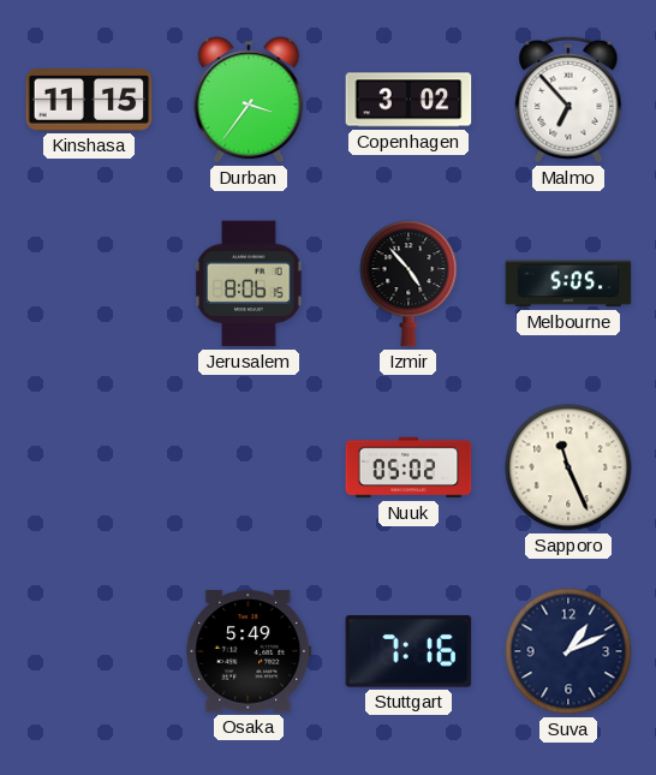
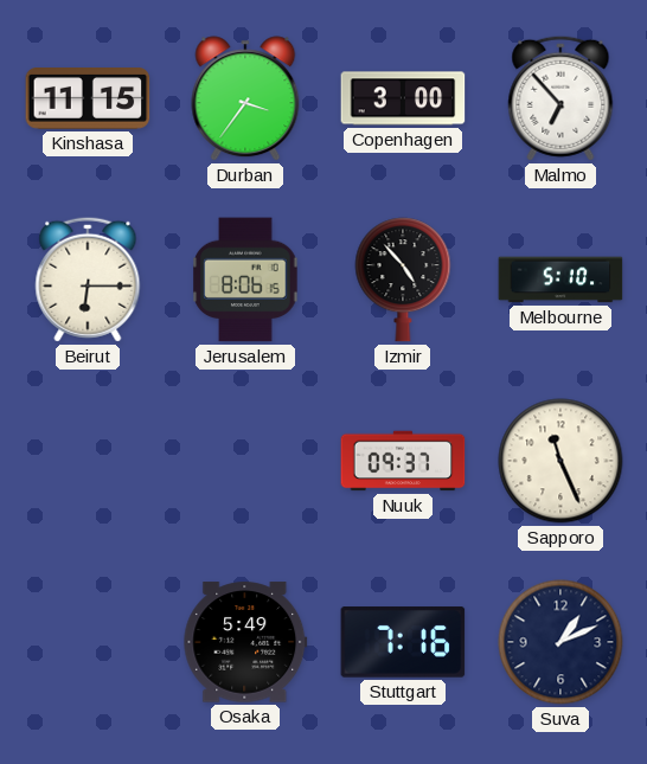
Copenhagen: 3:02 -> 3:00
Beirut: none -> 6:15
Melbourne: 5:05 -> 5:10
Nuuk: 05:02 -> 09:37
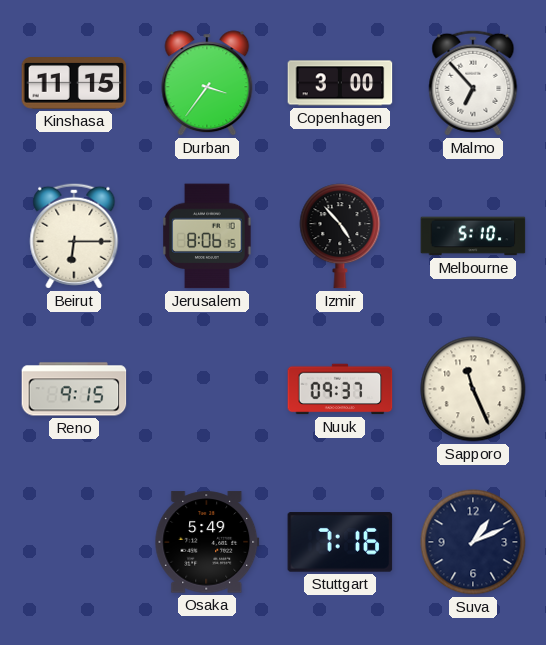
Reno: none -> 9:15
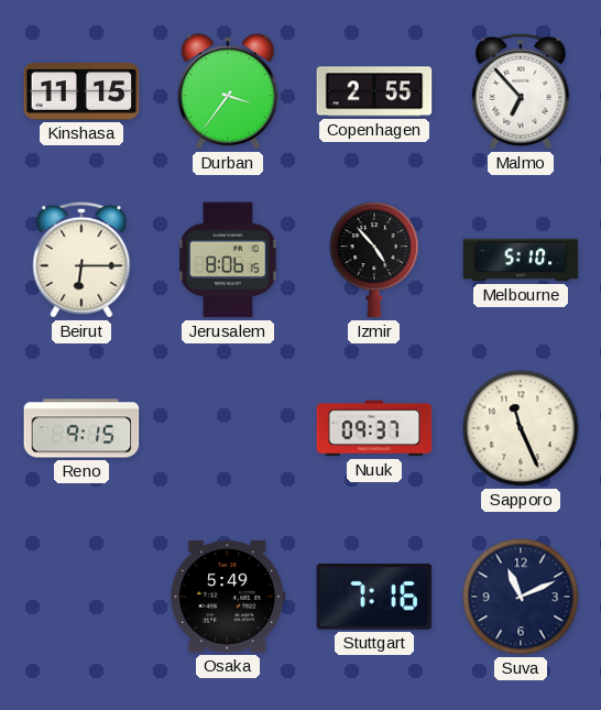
Copenhagen: 3:00 -> 2:55
Suva: 1:11 -> 11:11
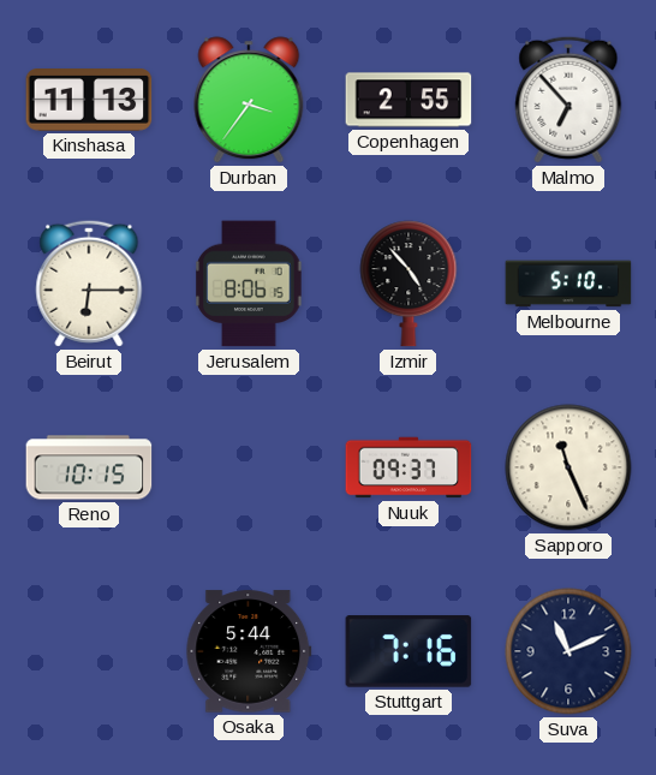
Kinshasa: 11:15 -> 11:13
Reno: 9:15 -> 10:15
Osaka: 5:49 -> 5:44
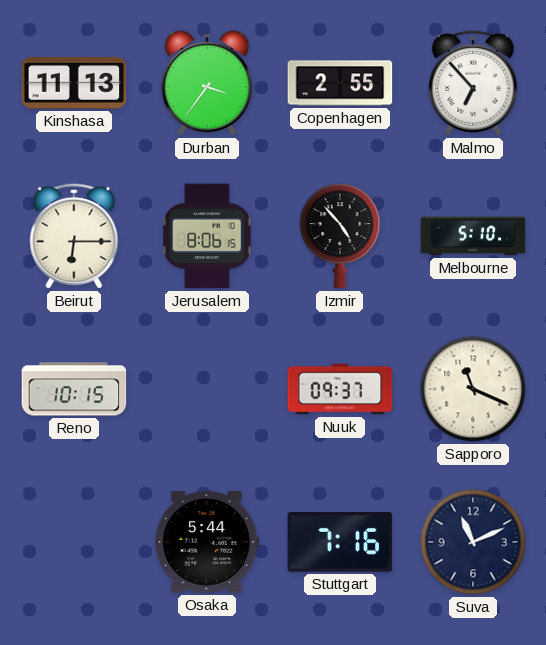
Sapporo: 11:26 -> 11:19
